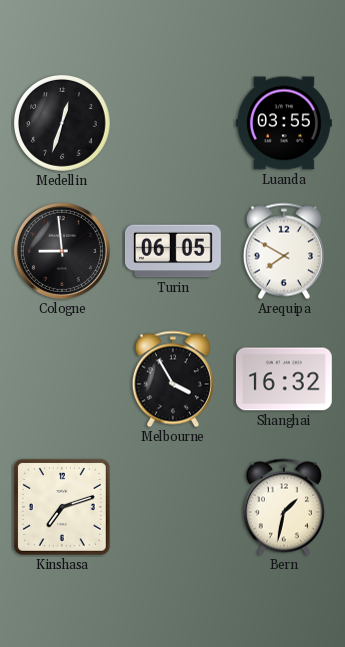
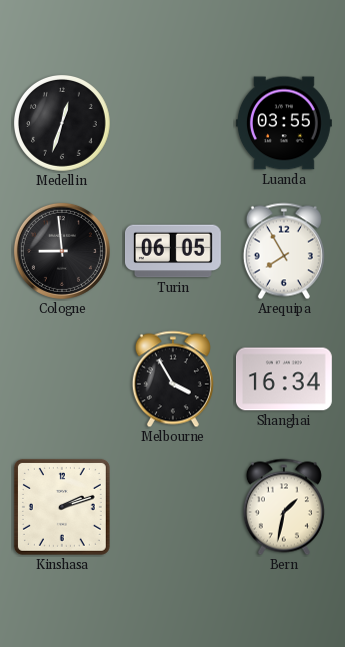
Arequipa: 7:50 -> 7:55
Shanghai: 16:32 -> 16:34
Kinshasa: 7:12 -> 2:12
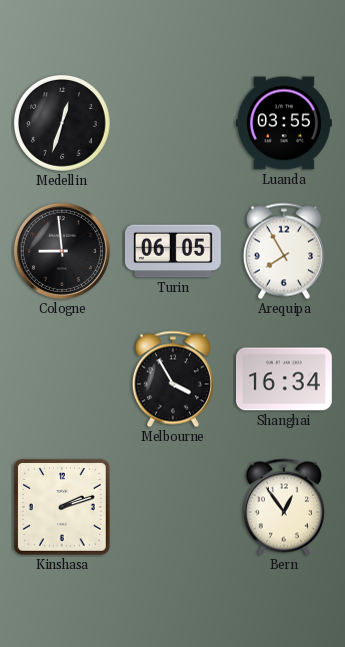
Bern: 1:32 -> 12:54
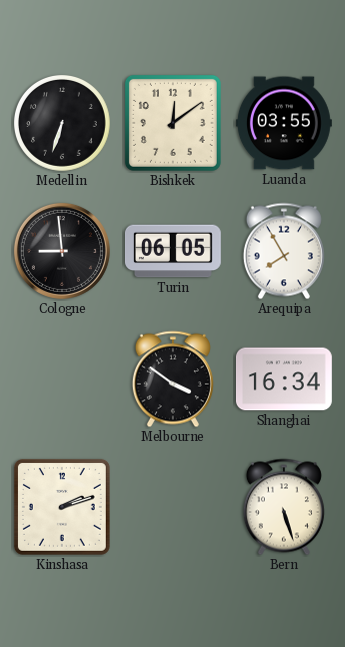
Medellin: 12:33 -> 6:33
Bishkek: none -> 12:09
Melbourne: 3:55 -> 3:51
Bern: 12:54 -> 5:27
